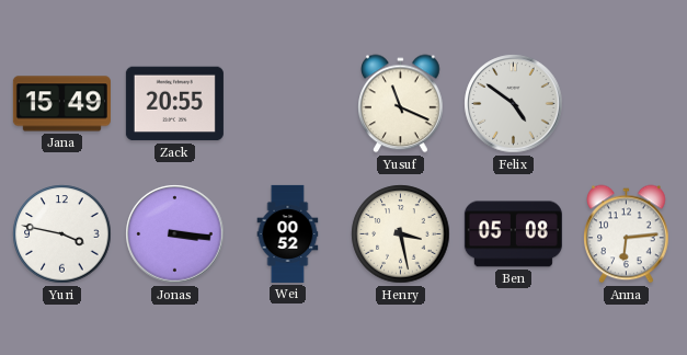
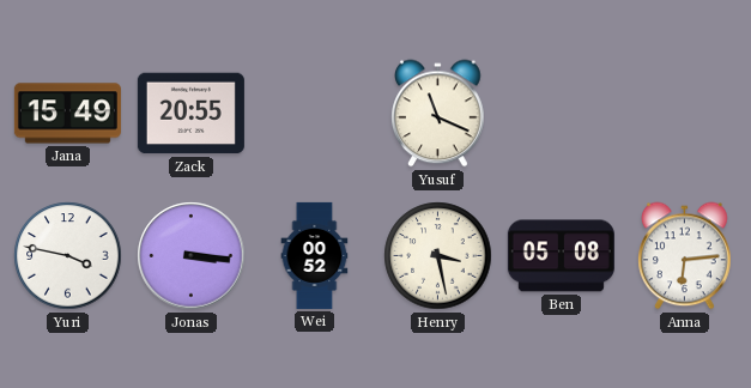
Felix: 4:51 -> none
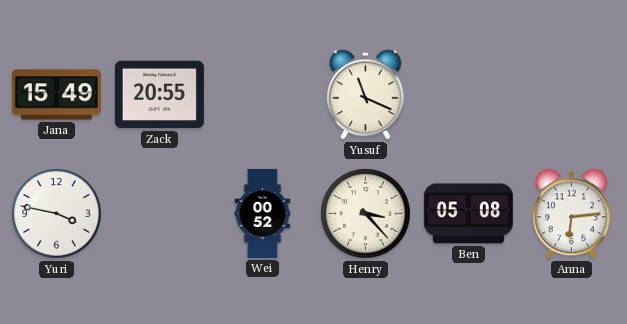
Jonas: 3:16 -> none
Henry: 3:28 -> 3:23
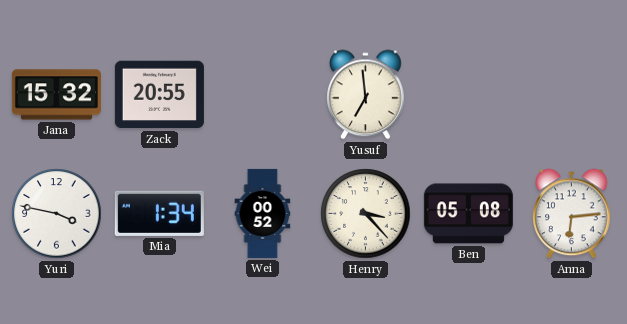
Jana: 15:49 -> 15:32
Yusuf: 11:19 -> 6:59
Mia: none -> 1:34
